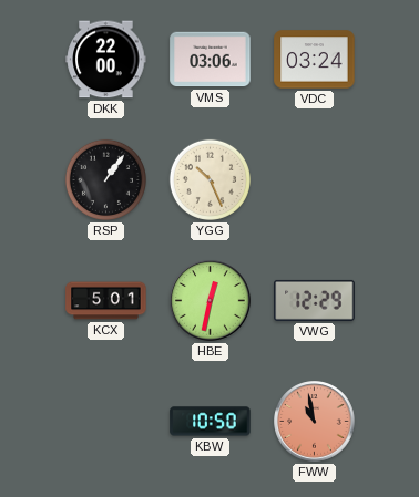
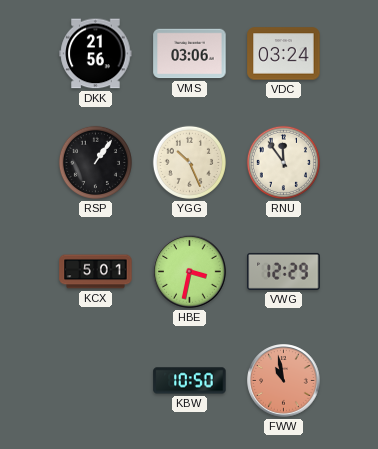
DKK: 22:00 -> 21:56
RNU: none -> 11:54
HBE: 12:32 -> 3:32
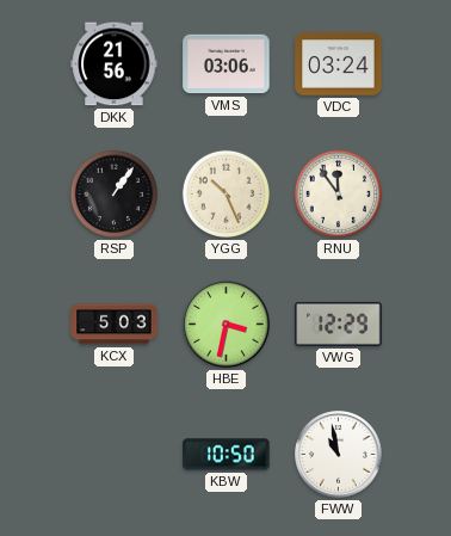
KCX: 5:01 -> 5:03
FWW dial: salmon -> white
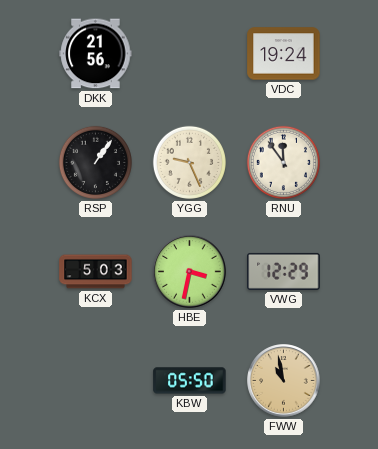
VMS: 03:06 -> none
VDC: 03:24 -> 19:24
YGG: 10:26 -> 9:26
KBW: 10:50 -> 05:50
FWW dial: white -> champagne
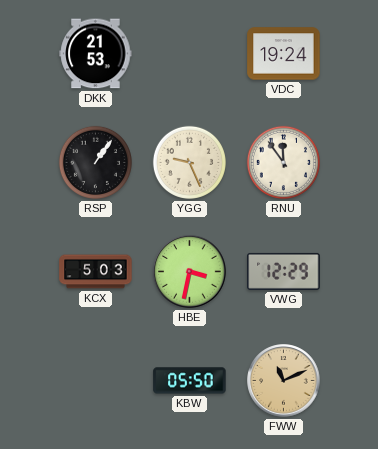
DKK: 21:56 -> 21:53
FWW: 10:58 -> 11:11
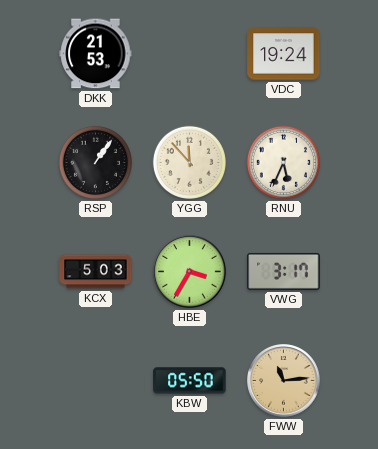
YGG: 9:26 -> 11:53
RNU: 11:54 -> 5:34
HBE: 3:32 -> 3:35
VWG: 12:29 -> 3:17
FWW: 11:11 -> 11:14
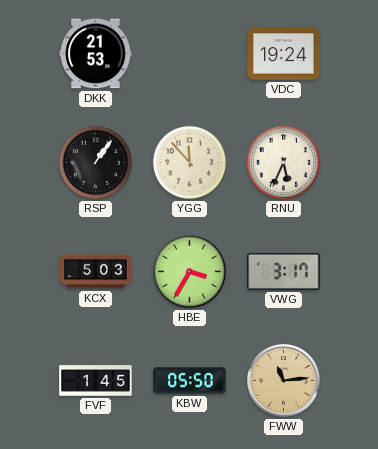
FVF: none -> 1:45
